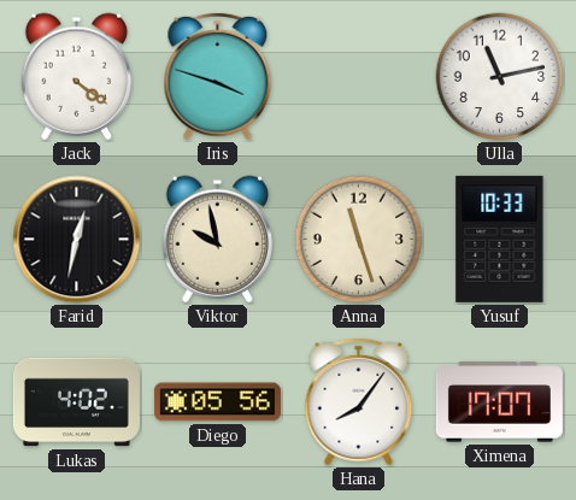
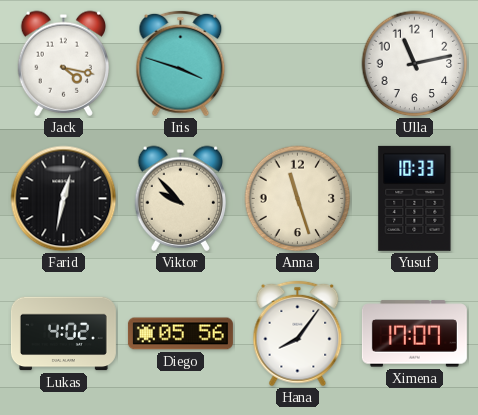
Jack: 4:21 -> 4:17
Viktor: 9:58 -> 9:53
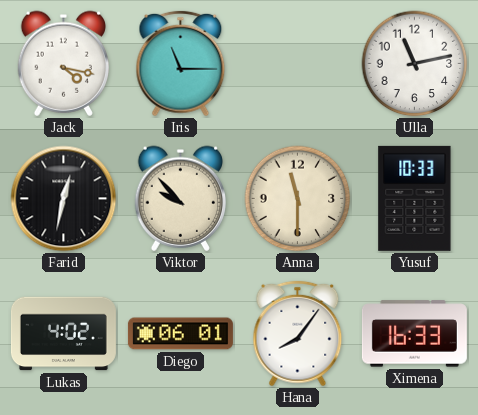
Iris: 3:48 -> 11:15
Anna: 11:27 -> 11:30
Diego: 05:56 -> 06:01
Ximena: 17:07 -> 16:33
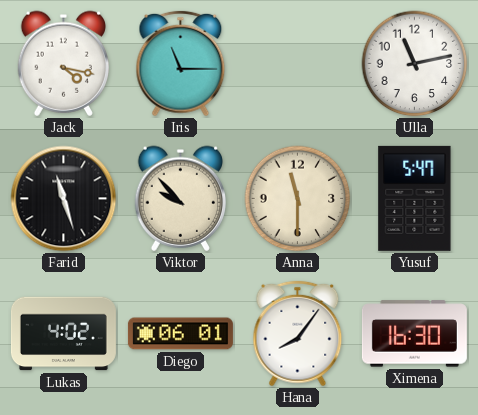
Farid: 12:32 -> 11:27
Yusuf: 10:33 -> 5:47
Ximena: 16:33 -> 16:30
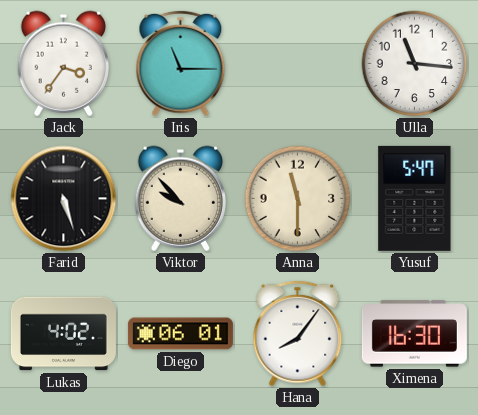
Jack: 4:17 -> 3:36
Ulla: 11:13 -> 11:16
Farid: 11:27 -> 5:27
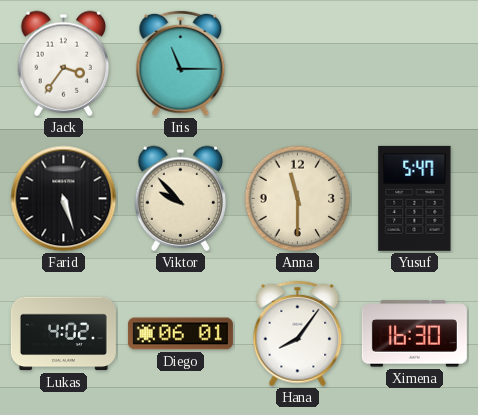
Ulla: 11:16 -> none
